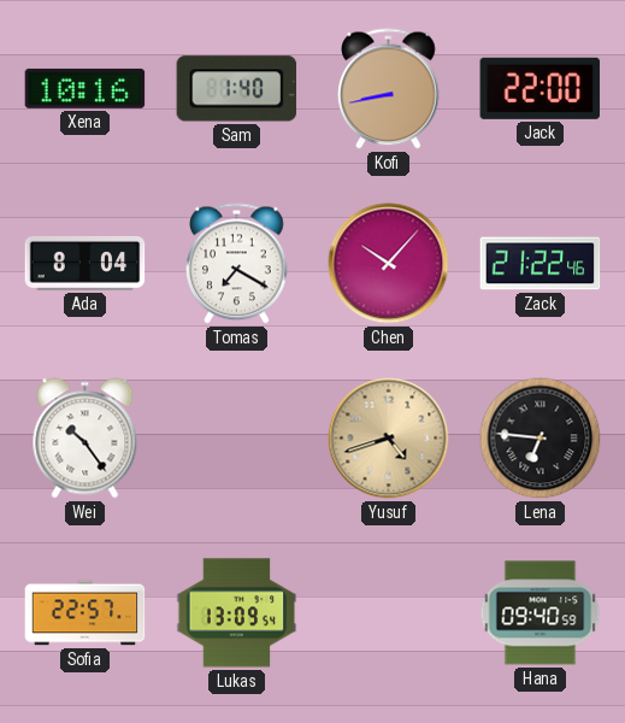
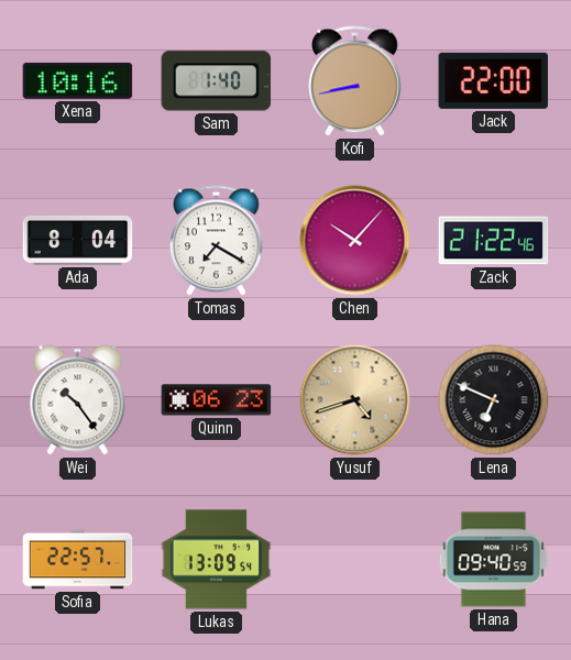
Quinn: none -> 06:23
Lena: 6:46 -> 6:49
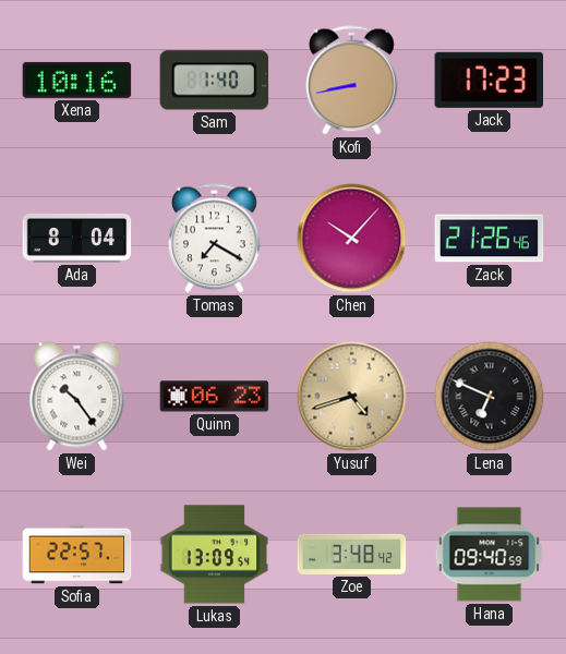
Jack: 22:00 -> 17:23
Zack: 21:22 -> 21:26
Zoe: none -> 3:48
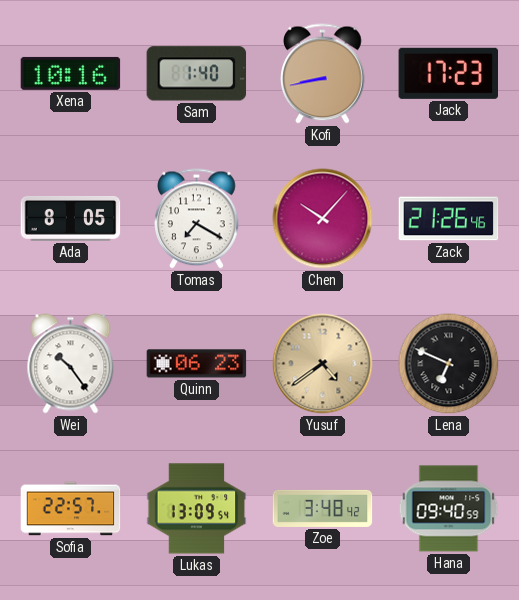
Ada: 8:04 -> 8:05
Yusuf: 4:42 -> 4:39
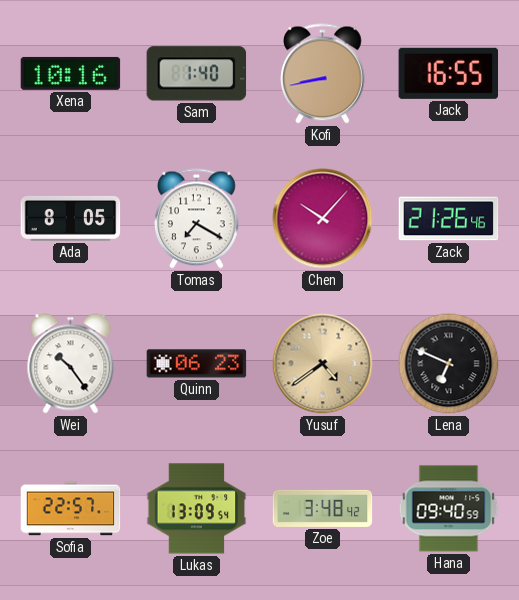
Jack: 17:23 -> 16:55
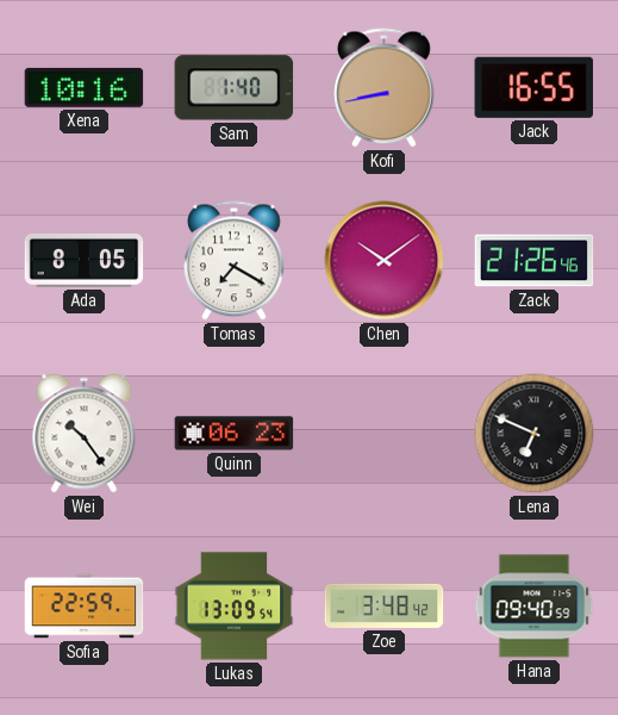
Chen: 10:07 -> 10:09
Yusuf: 4:39 -> none
Sofia: 22:57 -> 22:59
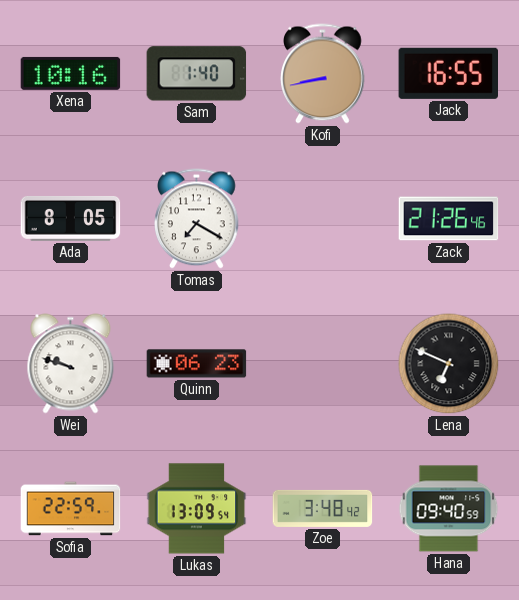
Chen: 10:09 -> none
Wei: 10:24 -> 9:48
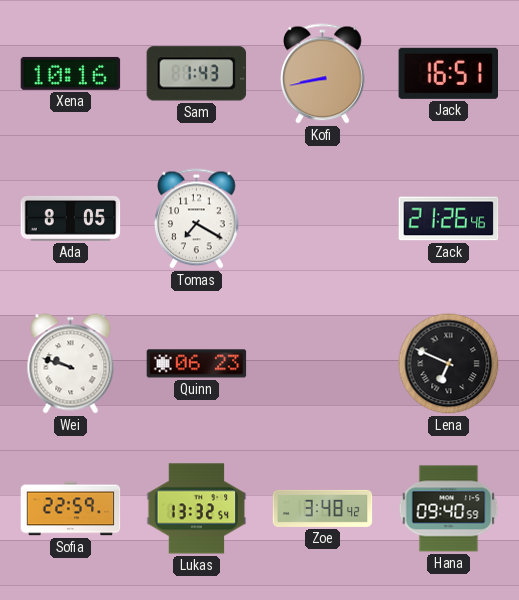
Sam: 1:40 -> 1:43
Jack: 16:55 -> 16:51
Lukas: 13:09 -> 13:32
